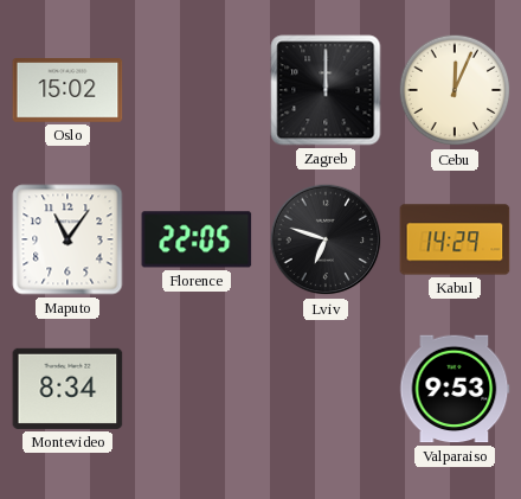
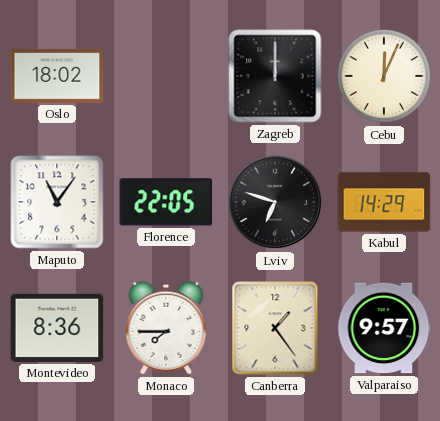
Oslo: 15:02 -> 18:02
Montevideo: 8:34 -> 8:36
Monaco: none -> 7:45
Canberra: none -> 1:24
Valparaiso: 9:53 -> 9:57
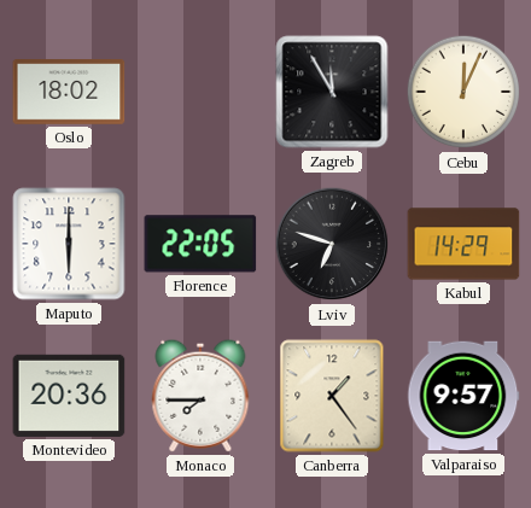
Zagreb: 12:00 -> 11:55
Maputo: 11:06 -> 6:00
Montevideo: 8:36 -> 20:36
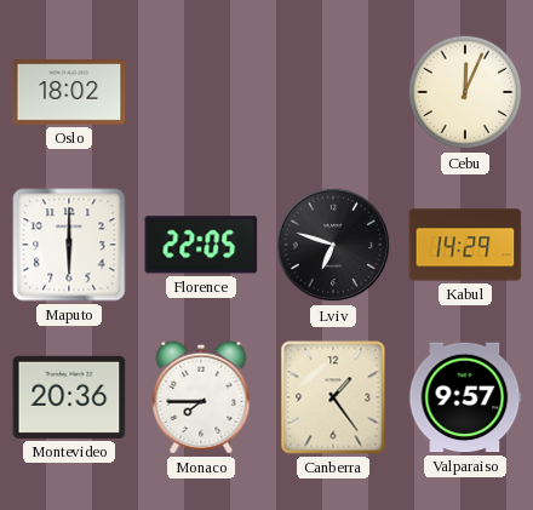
Zagreb: 11:55 -> none
